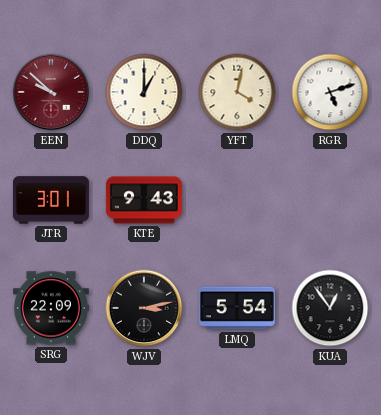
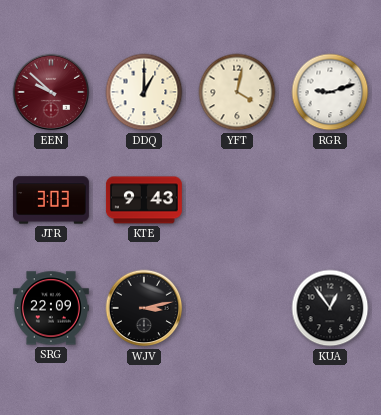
RGR: 5:12 -> 9:12
JTR: 3:01 -> 3:03
LMQ: 5:54 -> none
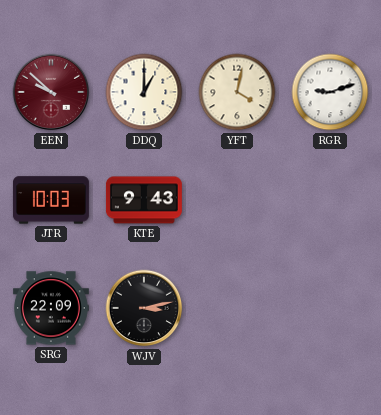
JTR: 3:03 -> 10:03
KUA: 12:54 -> none
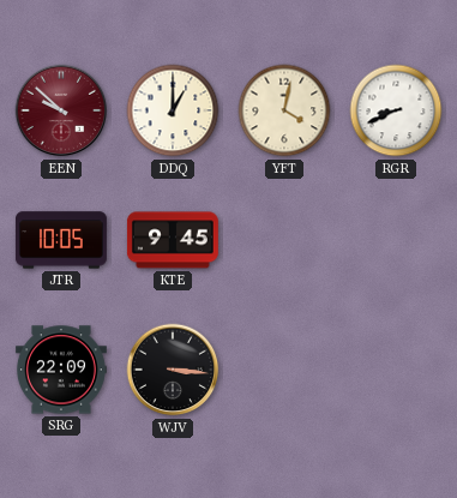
RGR: 9:12 -> 8:41
JTR: 10:03 -> 10:05
KTE: 9:43 -> 9:45
WJV: 3:13 -> 3:16
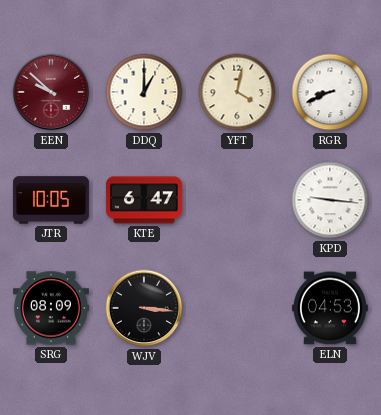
KTE: 9:45 -> 6:47
KPD: none -> 9:16
SRG: 22:09 -> 08:09
ELN: none -> 04:53
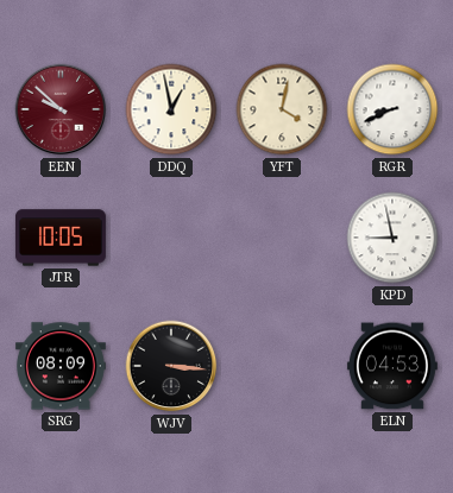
DDQ: 1:00 -> 12:58
KTE: 6:47 -> none
KPD: 9:16 -> 8:58
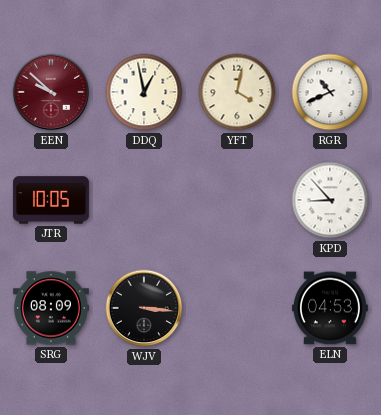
RGR: 8:41 -> 10:41
KPD: 8:58 -> 8:53
